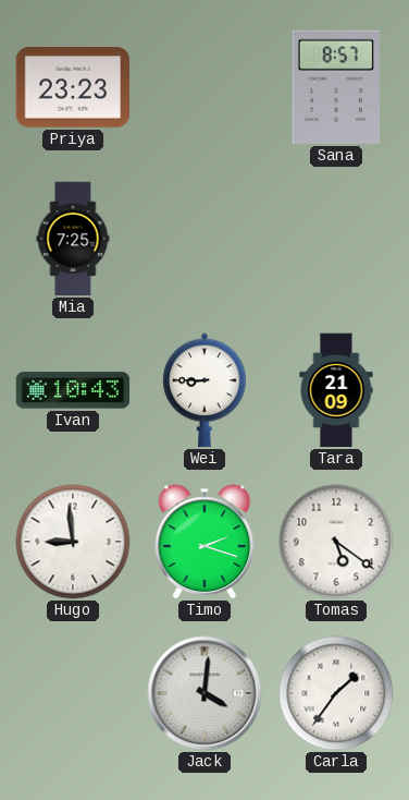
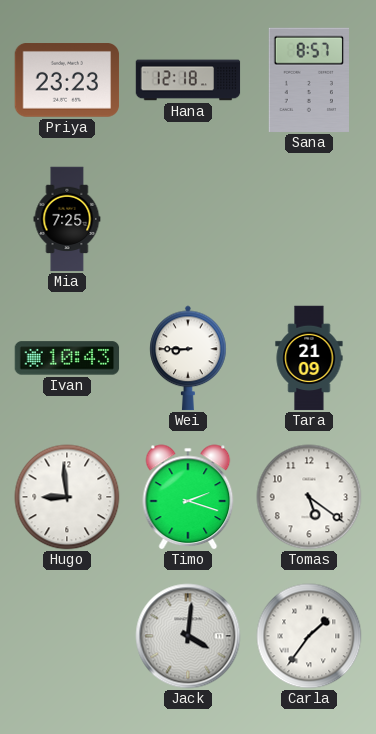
Hana: none -> 12:18
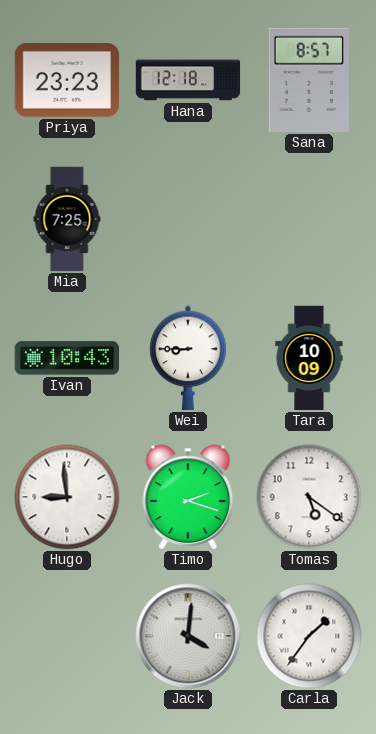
Tara: 21:09 -> 10:09
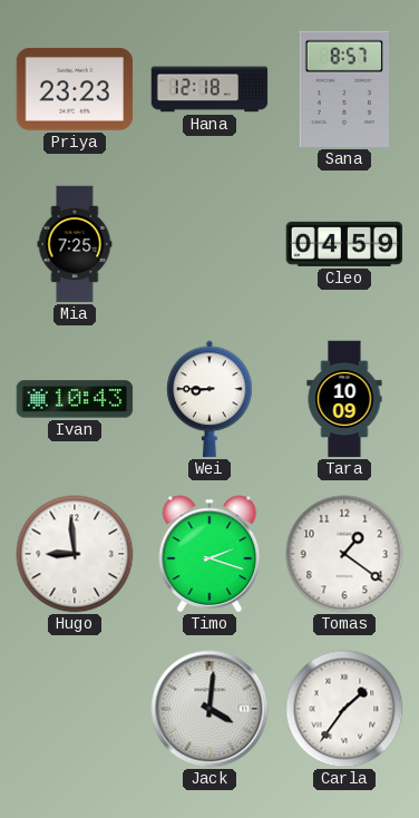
Cleo: none -> 04:59
Tomas: 5:21 -> 1:21
